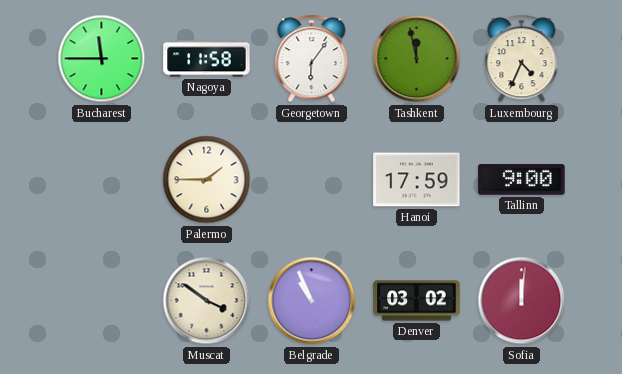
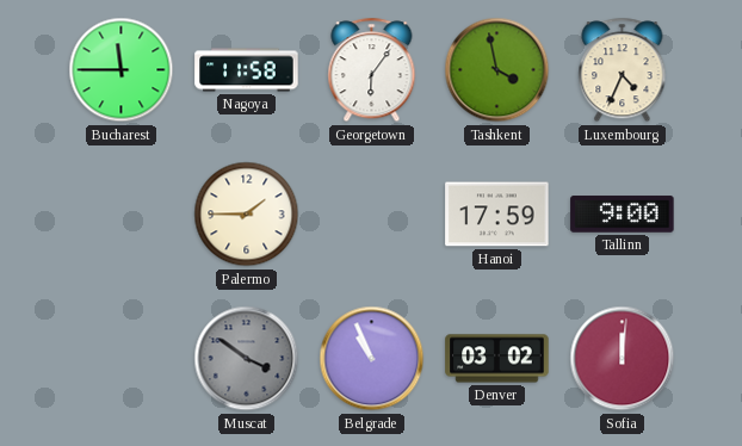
Tashkent: 11:58 -> 3:58
Muscat dial: cream -> grey
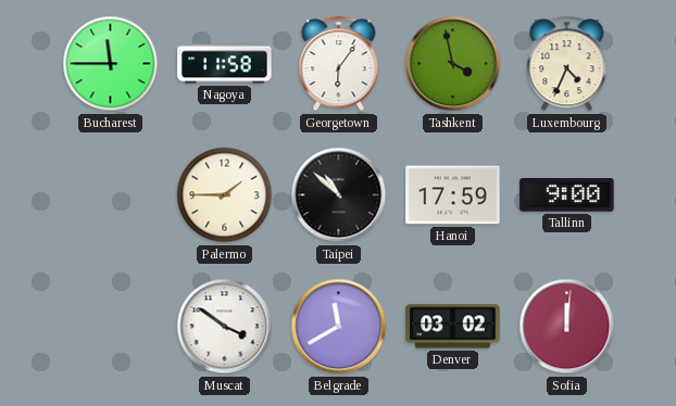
Taipei: none -> 10:52
Muscat dial: grey -> white
Belgrade: 10:56 -> 11:40
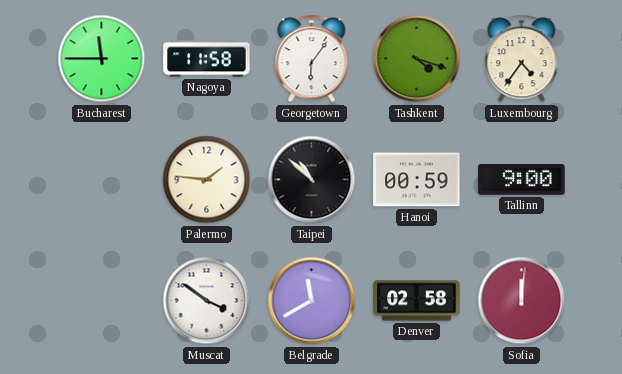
Tashkent: 3:58 -> 4:18
Luxembourg: 4:34 -> 4:36
Palermo: 1:45 -> 1:46
Hanoi: 17:59 -> 00:59
Denver: 03:02 -> 02:58
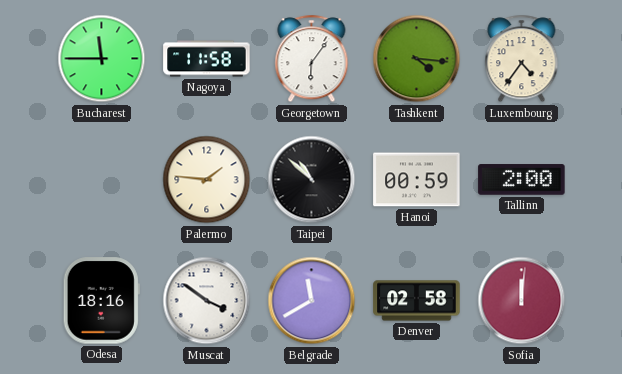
Tashkent: 4:18 -> 4:16
Tallinn: 9:00 -> 2:00
Odesa: none -> 18:16
